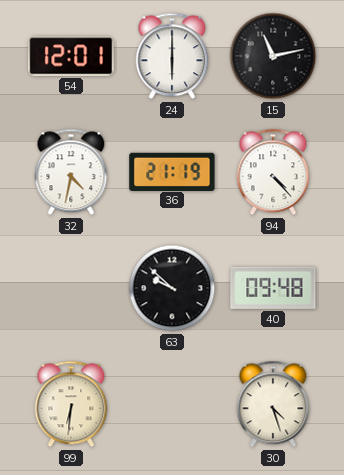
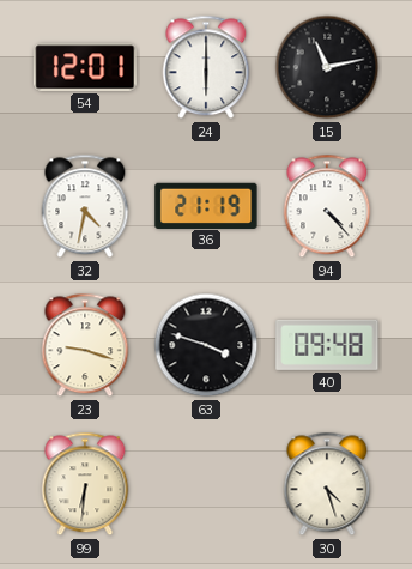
23: none -> 9:18
63: 9:52 -> 3:48
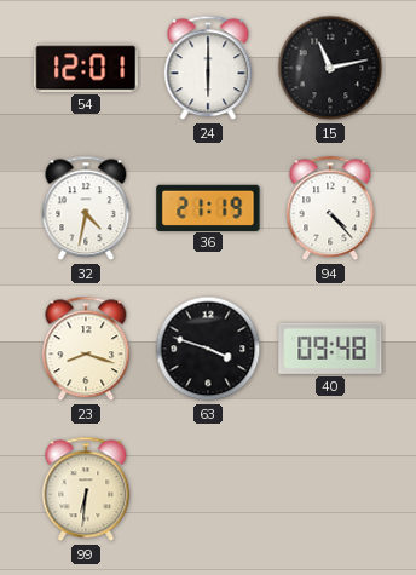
23: 9:18 -> 8:18
30: 4:27 -> none
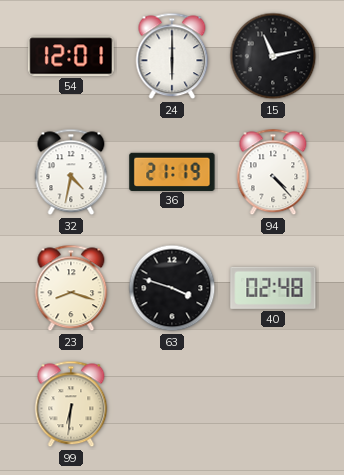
40: 09:48 -> 02:48
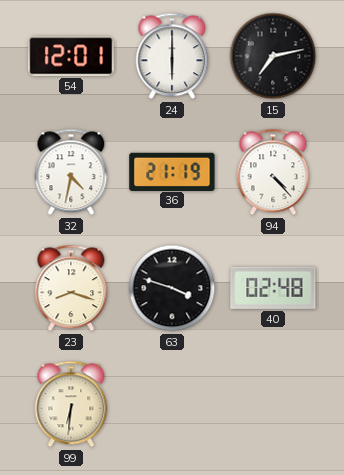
15: 11:13 -> 7:13
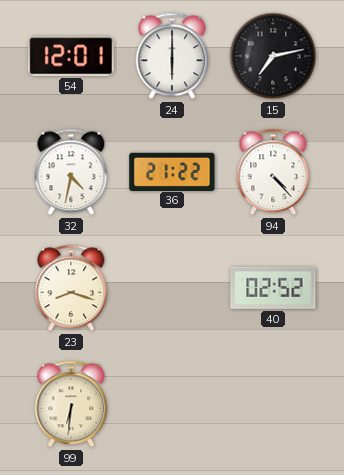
36: 21:19 -> 21:22
63: 3:48 -> none
40: 02:48 -> 02:52
